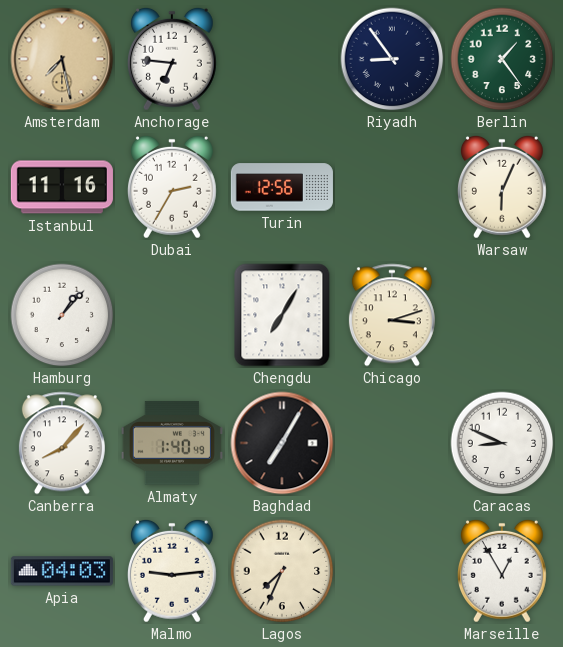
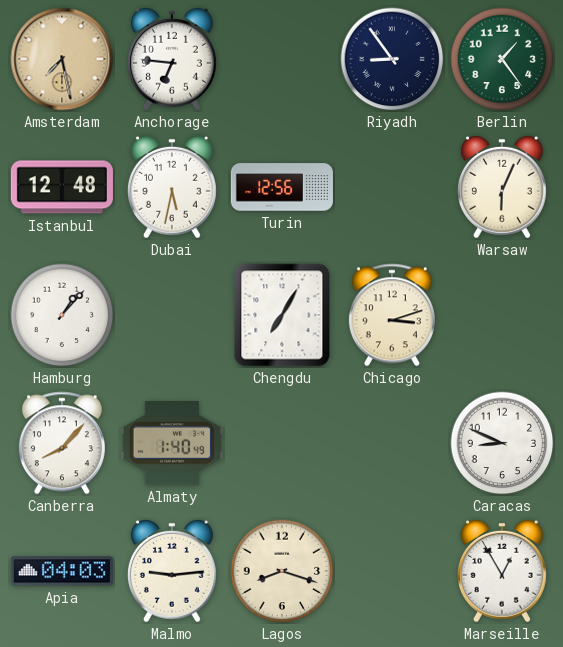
Istanbul: 11:16 -> 12:48
Dubai: 2:35 -> 5:32
Baghdad: 7:05 -> none
Lagos: 7:34 -> 8:18
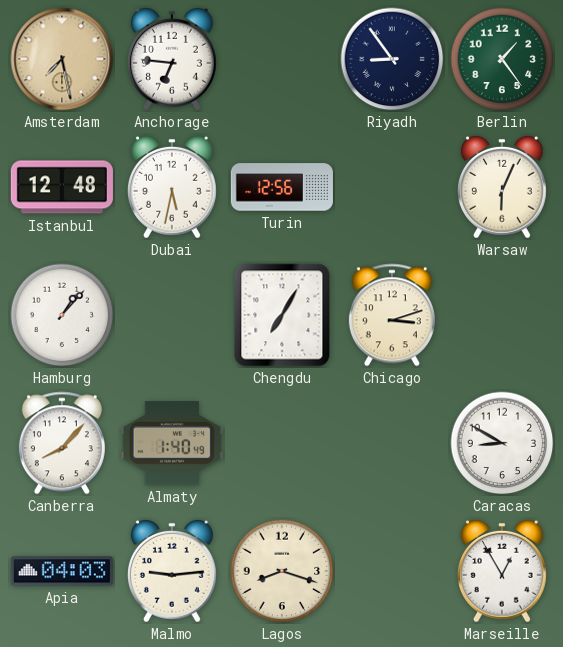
Caracas: 8:49 -> 8:50
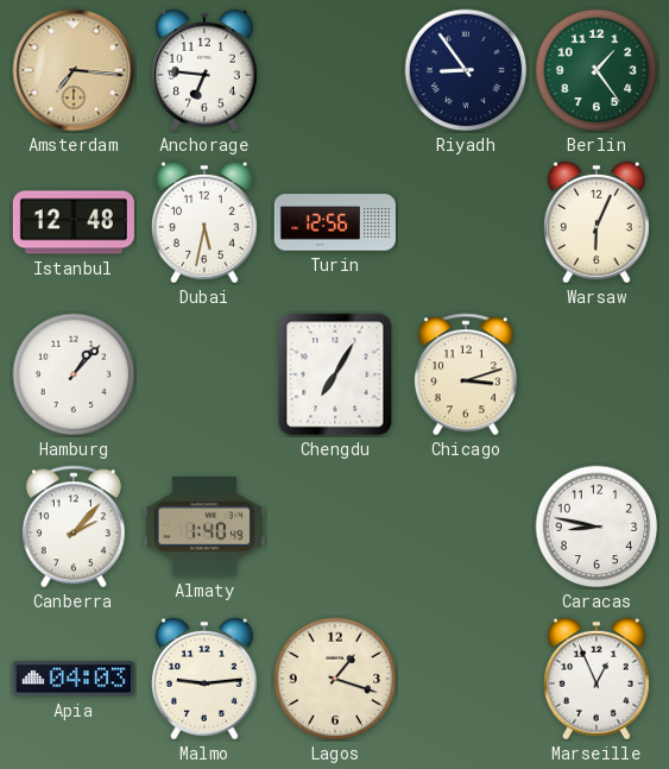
Amsterdam: 7:28 -> 7:16
Canberra: 8:07 -> 2:07
Caracas: 8:50 -> 8:47
Lagos: 8:18 -> 1:18
Marseille: 12:55 -> 12:56
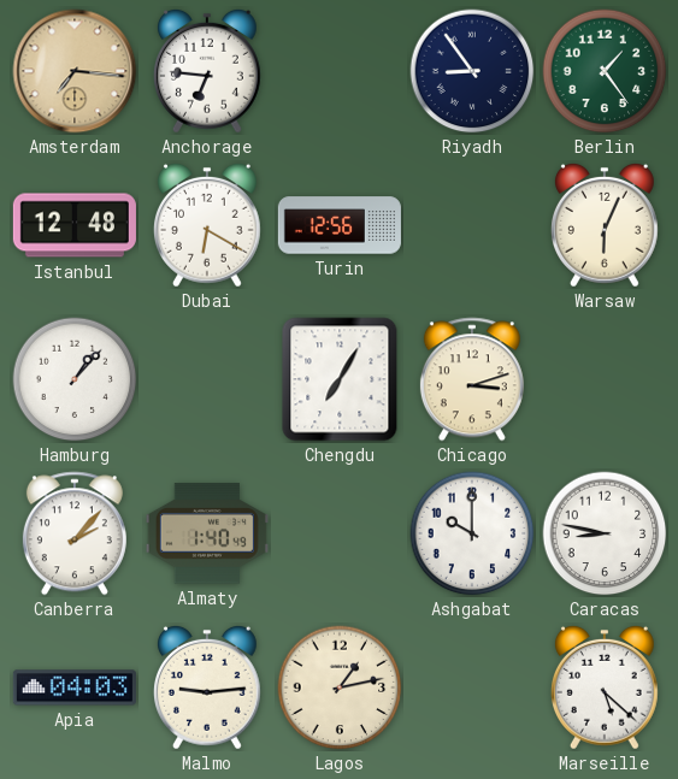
Dubai: 5:32 -> 6:20
Ashgabat: none -> 10:00
Lagos: 1:18 -> 1:13
Marseille: 12:56 -> 5:22
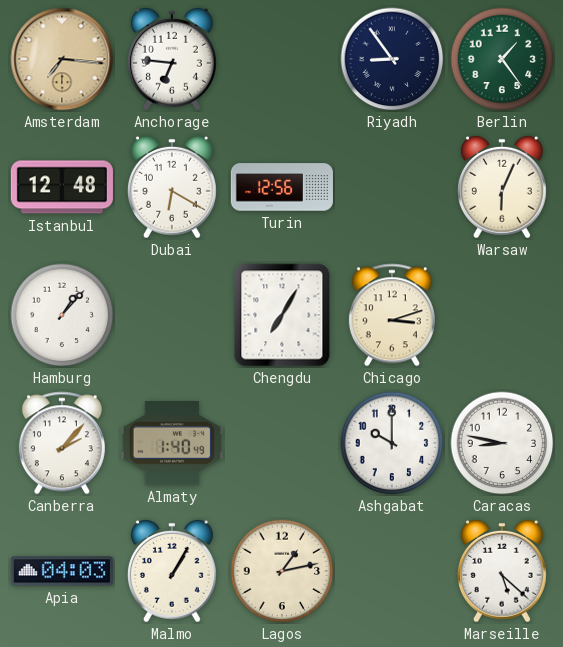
Malmo: 9:14 -> 1:05
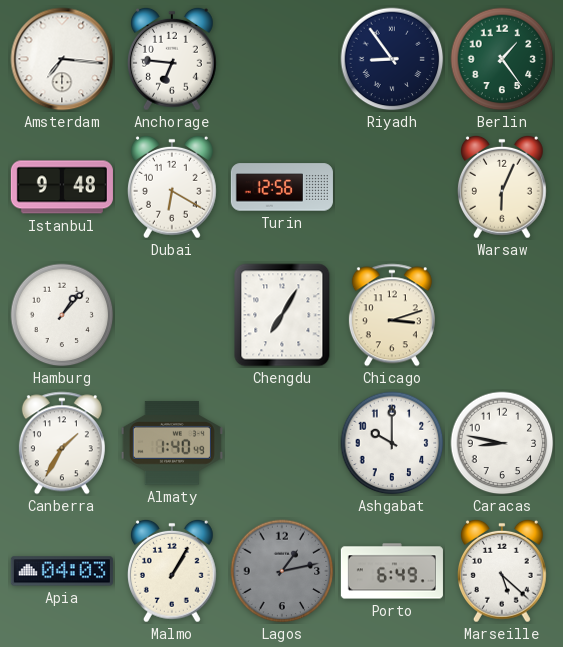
Amsterdam dial: champagne -> white
Istanbul: 12:48 -> 9:48
Canberra: 2:07 -> 1:35
Lagos dial: cream -> grey
Porto: none -> 6:49
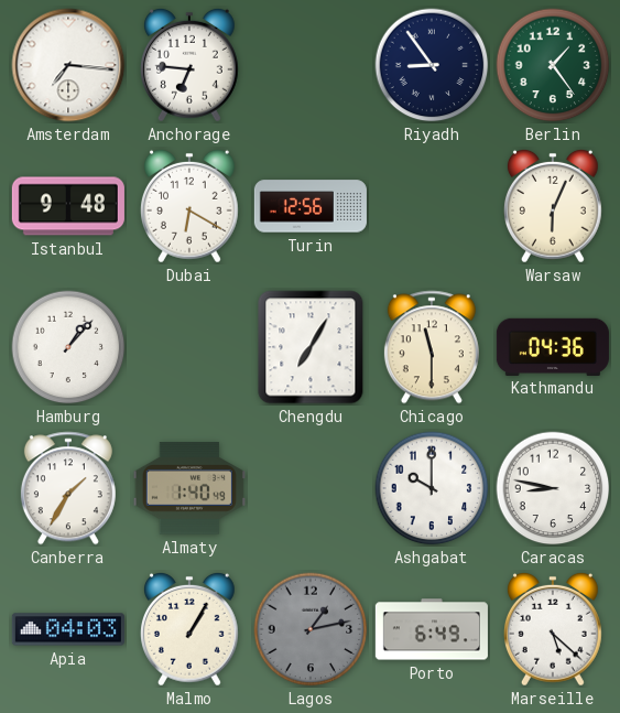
Chicago: 3:12 -> 11:30
Kathmandu: none -> 04:36
